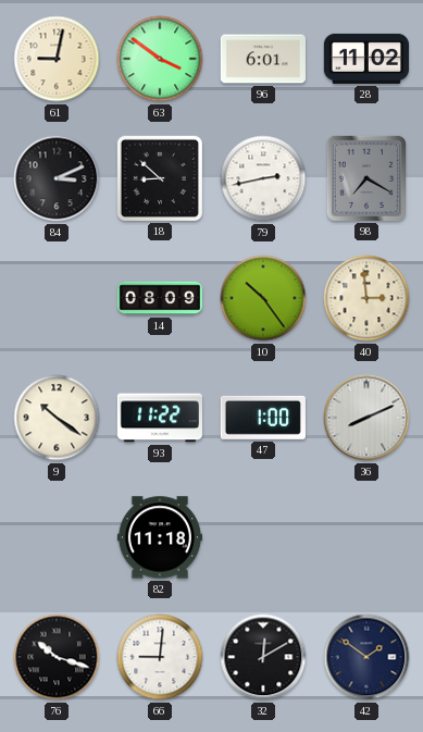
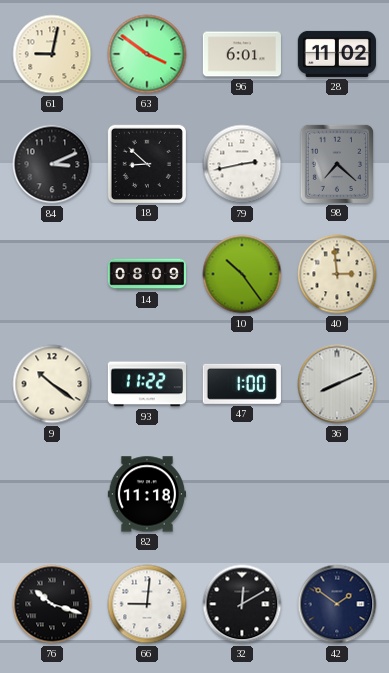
98: 7:20 -> 7:22
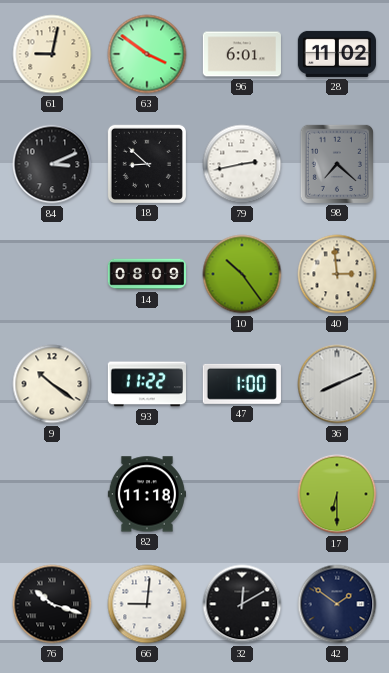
17: none -> 6:30
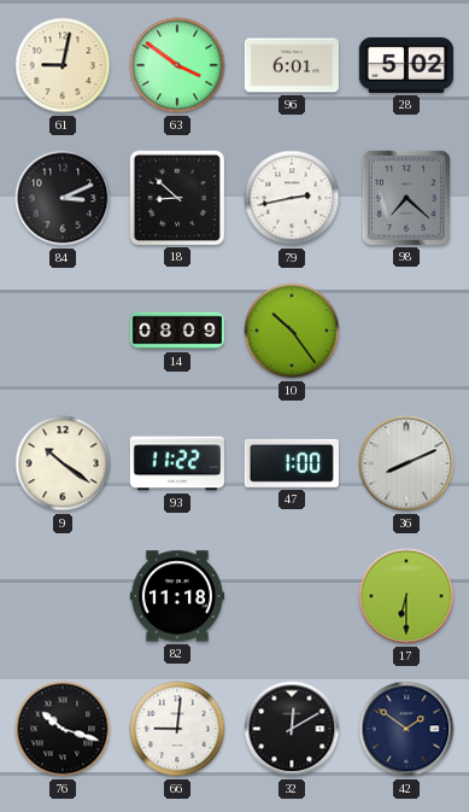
28: 11:02 -> 5:02
40: 2:59 -> none
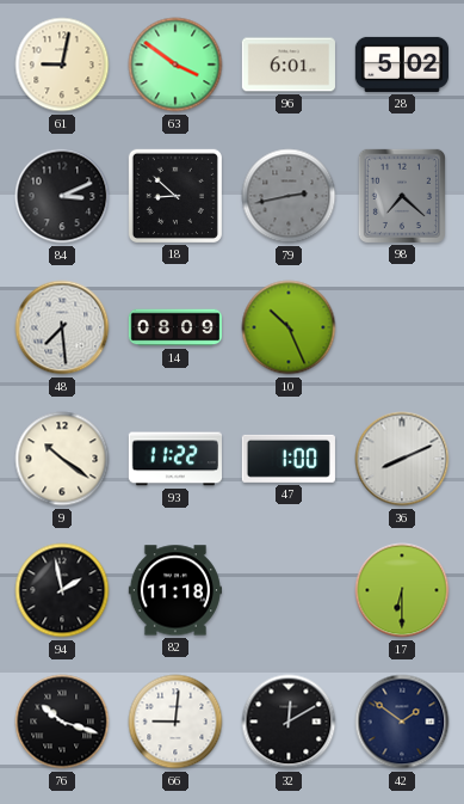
79 dial: white -> grey
48: none -> 7:29
10: 10:24 -> 10:26
94: none -> 1:58
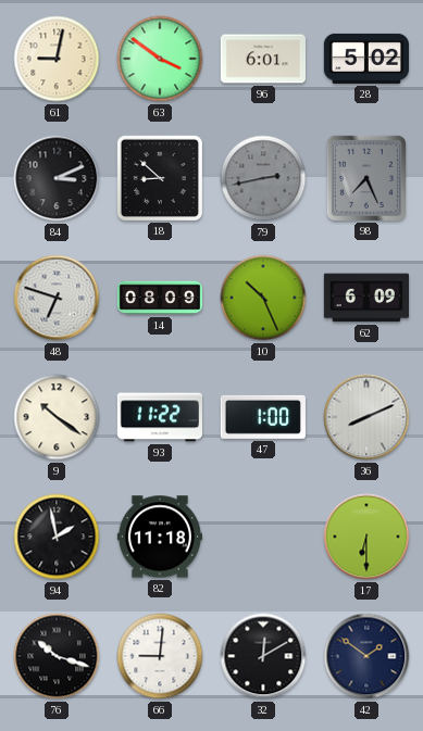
98: 7:22 -> 7:26
48: 7:29 -> 6:48
62: none -> 6:09
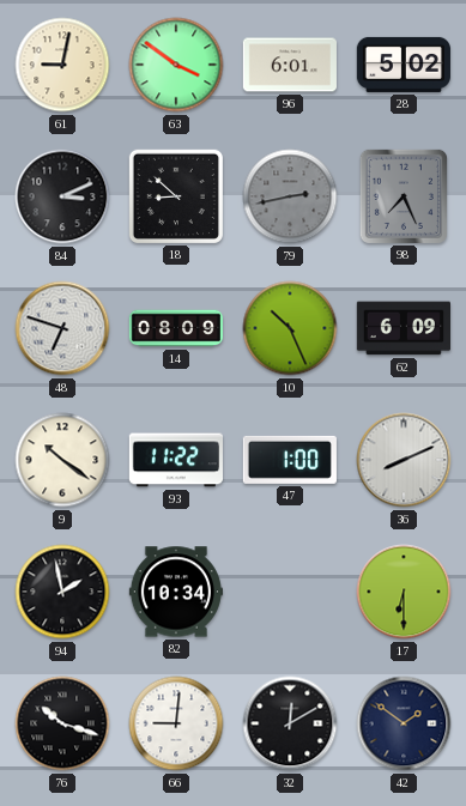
82: 11:18 -> 10:34
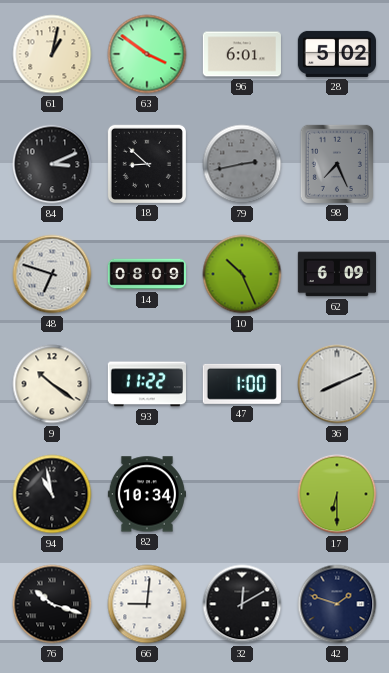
61: 9:02 -> 1:02
94: 1:58 -> 10:58
42: 1:51 -> 1:48
